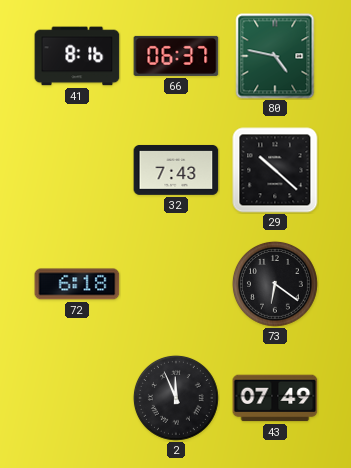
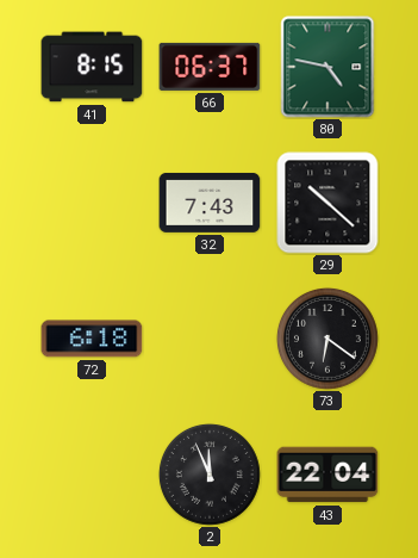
41: 8:16 -> 8:15
43: 07:49 -> 22:04
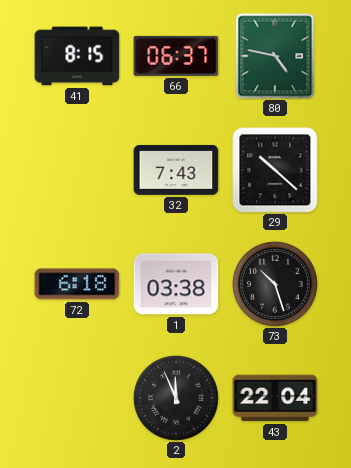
1: none -> 03:38
73: 6:21 -> 10:27
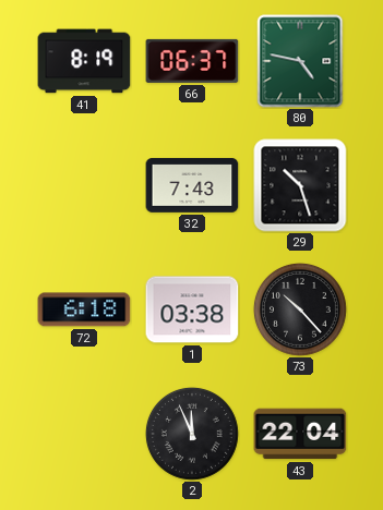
41: 8:15 -> 8:19
29: 10:22 -> 10:27
73: 10:27 -> 10:23
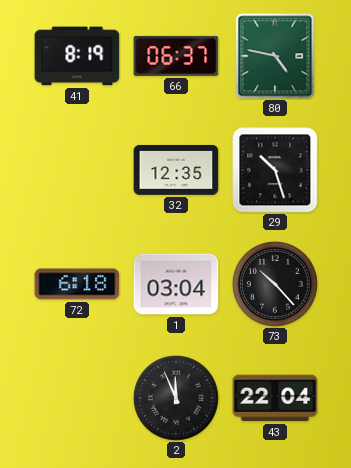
32: 7:43 -> 12:35
1: 03:38 -> 03:04
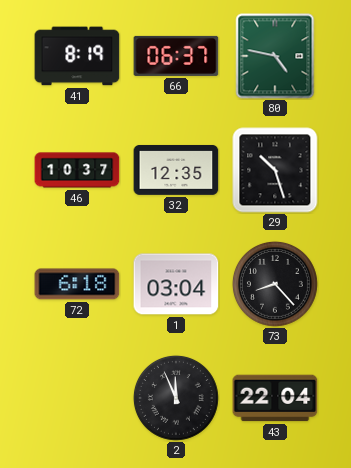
46: none -> 10:37
73: 10:23 -> 8:23
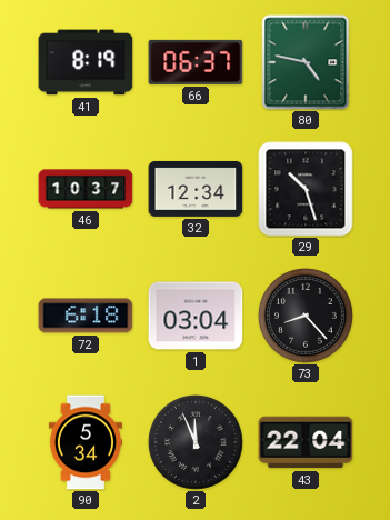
32: 12:35 -> 12:34
90: none -> 5:34
